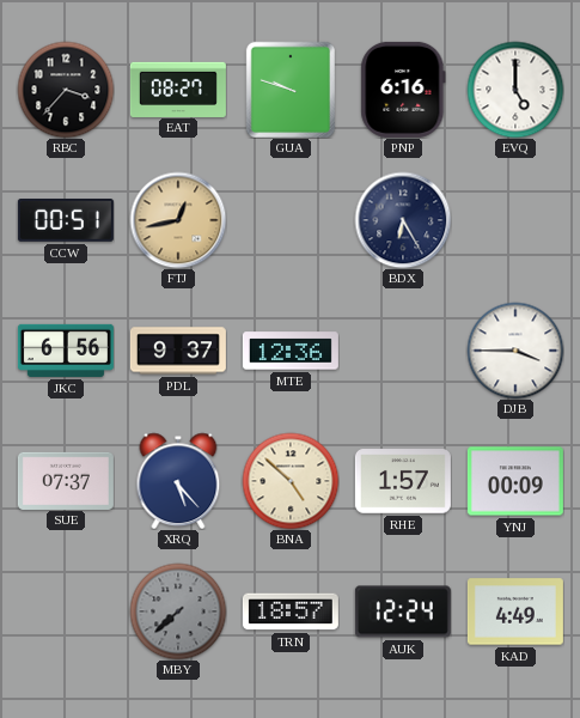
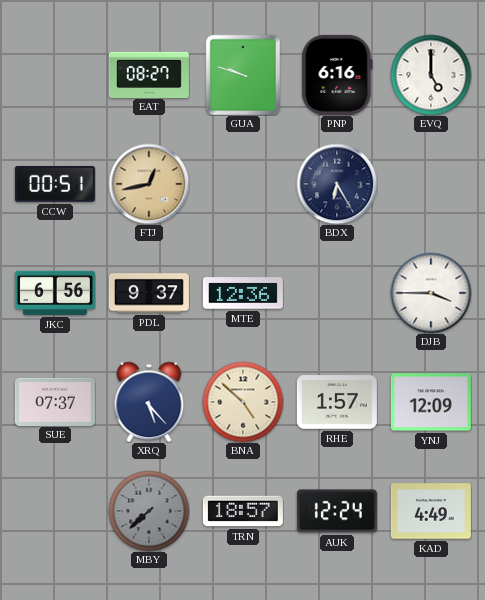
RBC: 3:37 -> none
YNJ: 00:09 -> 12:09
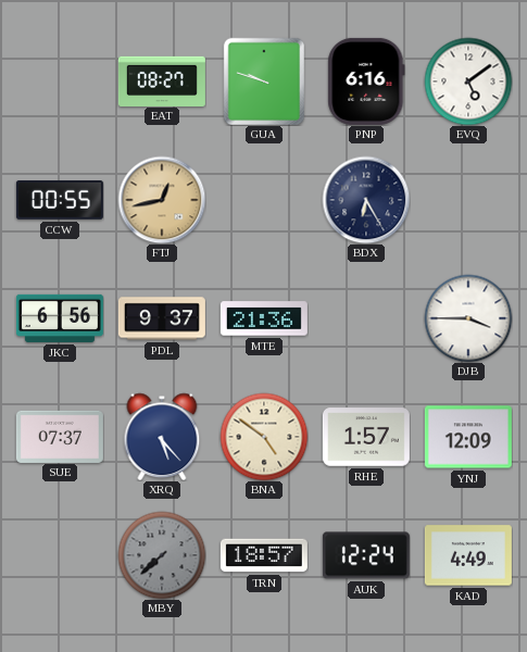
EVQ: 5:00 -> 5:09
CCW: 00:51 -> 00:55
MTE: 12:36 -> 21:36
BNA: 4:52 -> 4:51
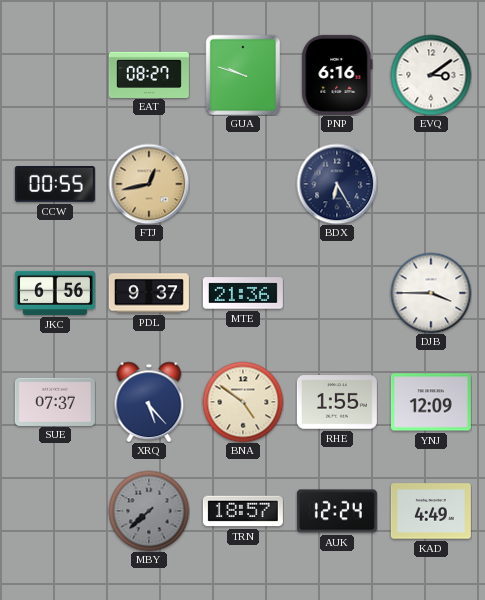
EVQ: 5:09 -> 3:09
RHE: 1:57 -> 1:55
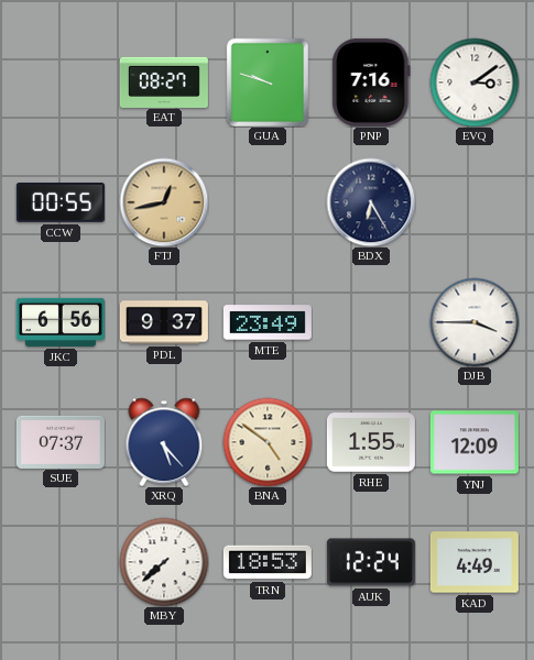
PNP: 6:16 -> 7:16
MTE: 21:36 -> 23:49
MBY dial: grey -> white
TRN: 18:57 -> 18:53
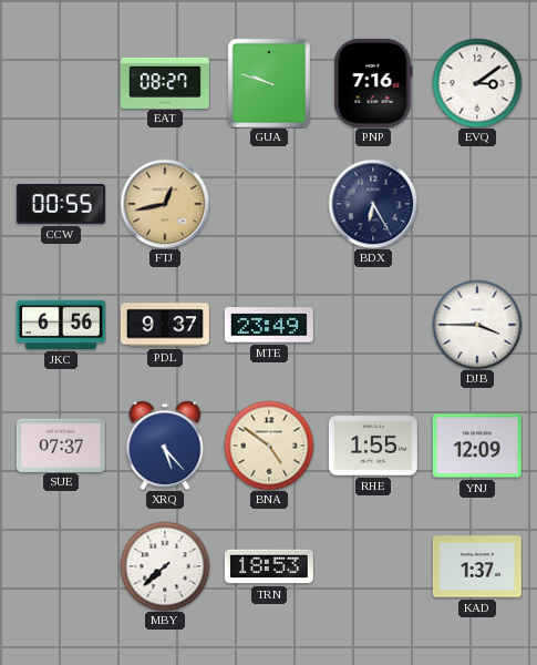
AUK: 12:24 -> none
KAD: 4:49 -> 1:37
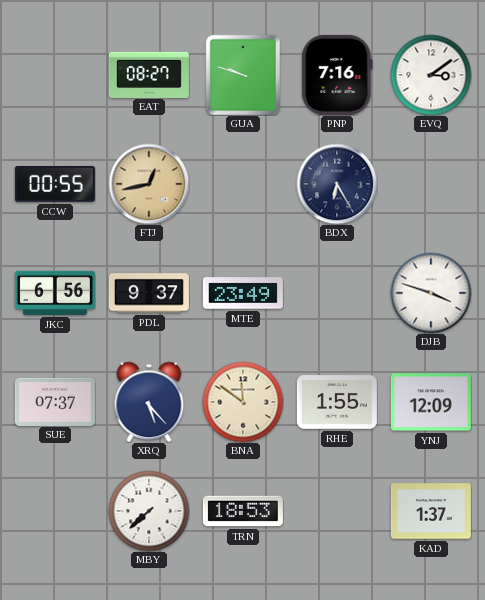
DJB: 3:45 -> 3:48
BNA: 4:51 -> 11:51
